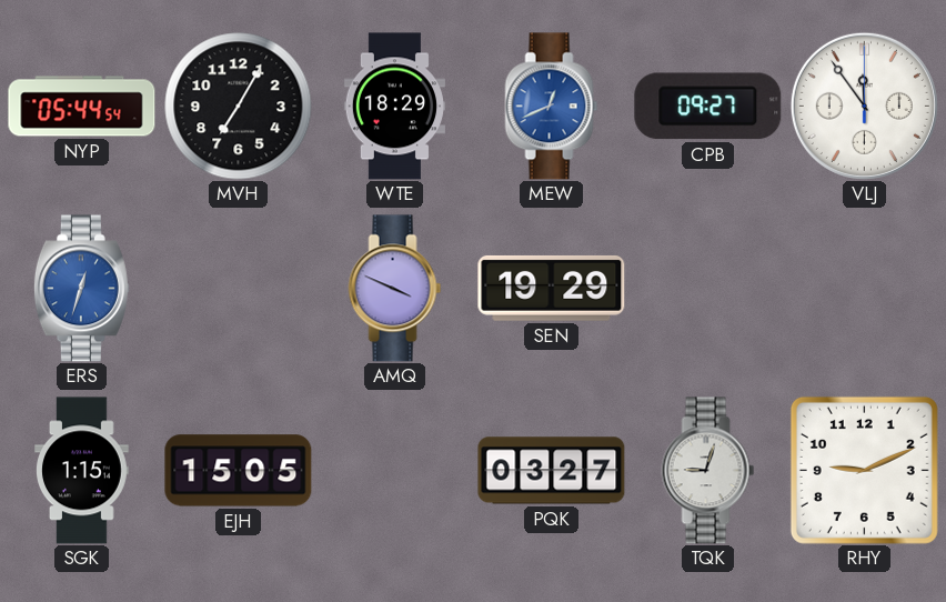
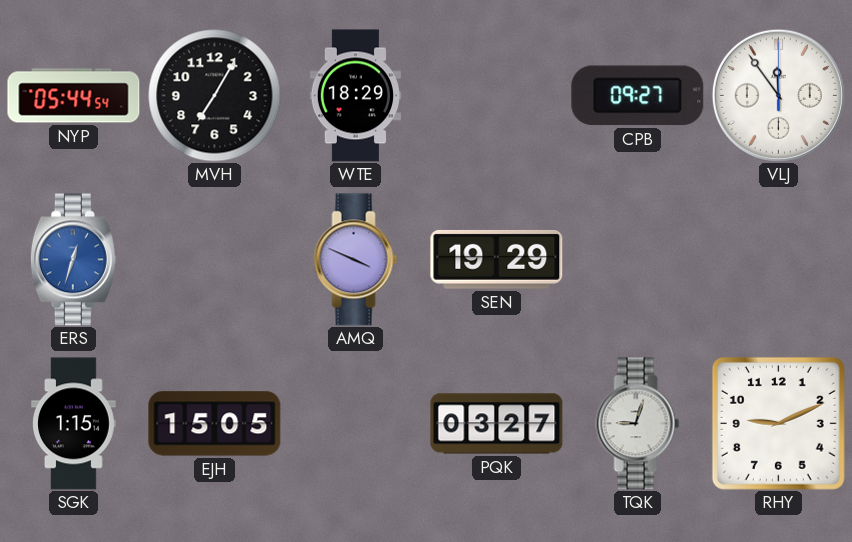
MEW: 12:41 -> none
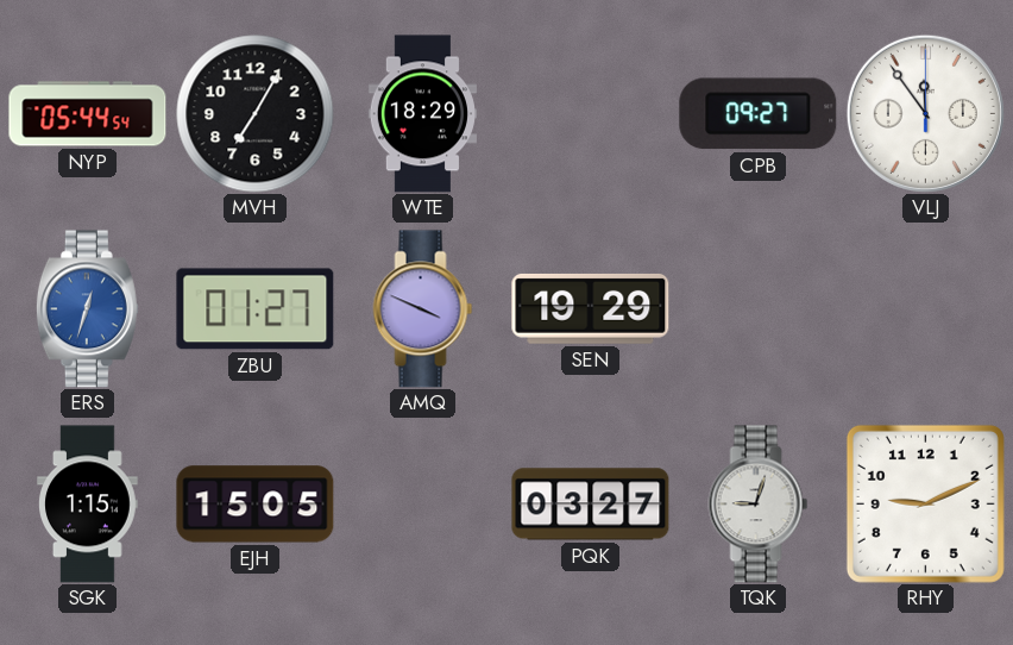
ZBU: none -> 01:27
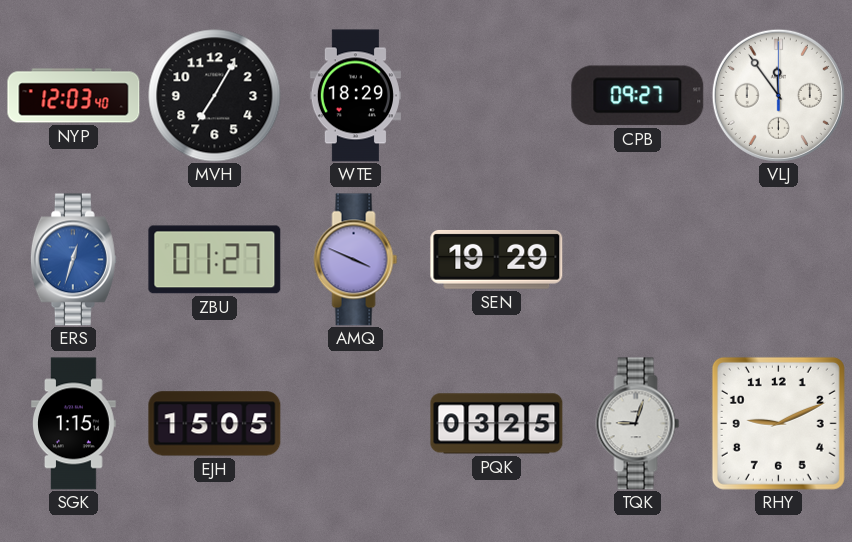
NYP: 05:44 -> 12:03
PQK: 03:27 -> 03:25
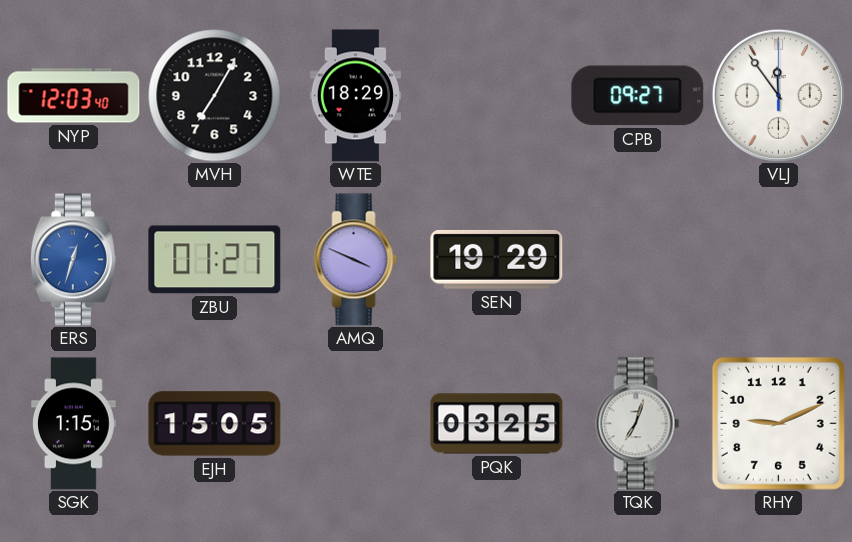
TQK: 9:03 -> 7:03
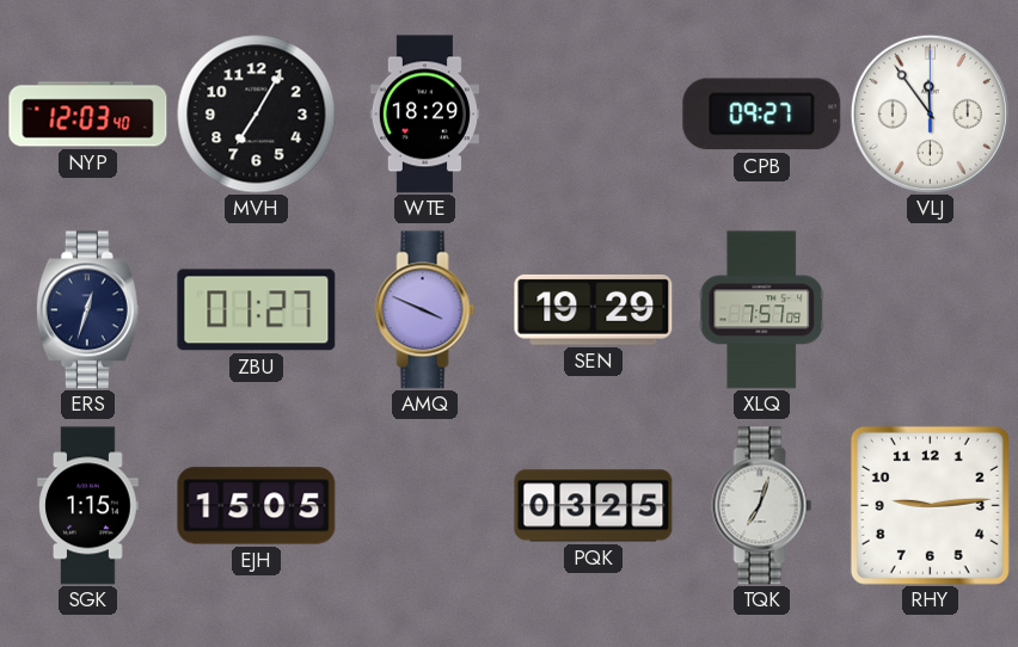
ERS dial: blue -> navy
XLQ: none -> 7:57
RHY: 9:11 -> 9:14
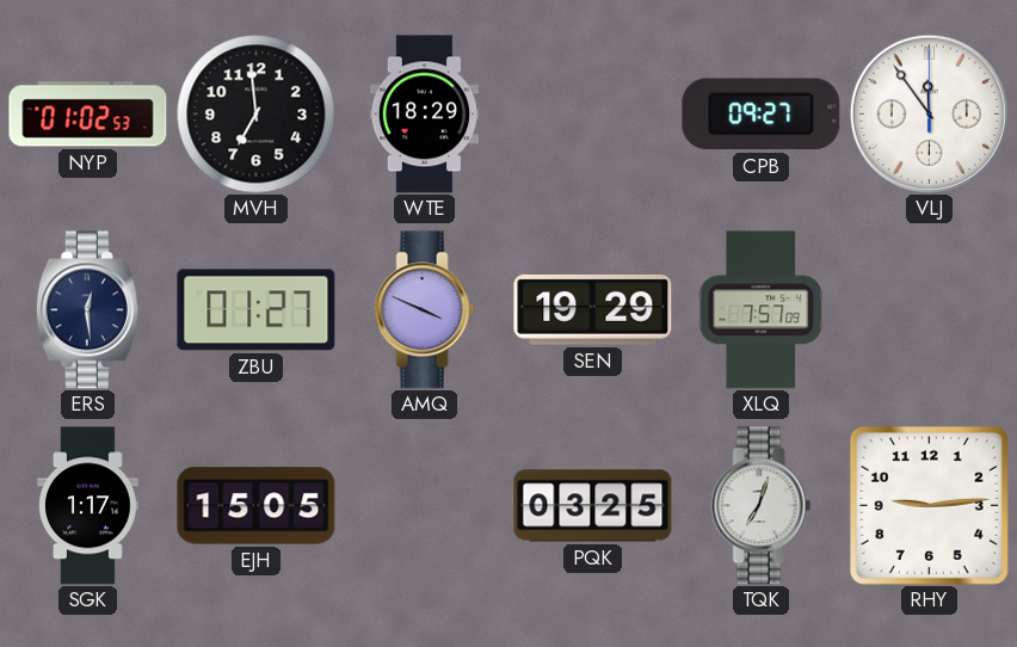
NYP: 12:03 -> 01:02
MVH: 7:05 -> 6:59
ERS: 12:33 -> 12:29
SGK: 1:15 -> 1:17
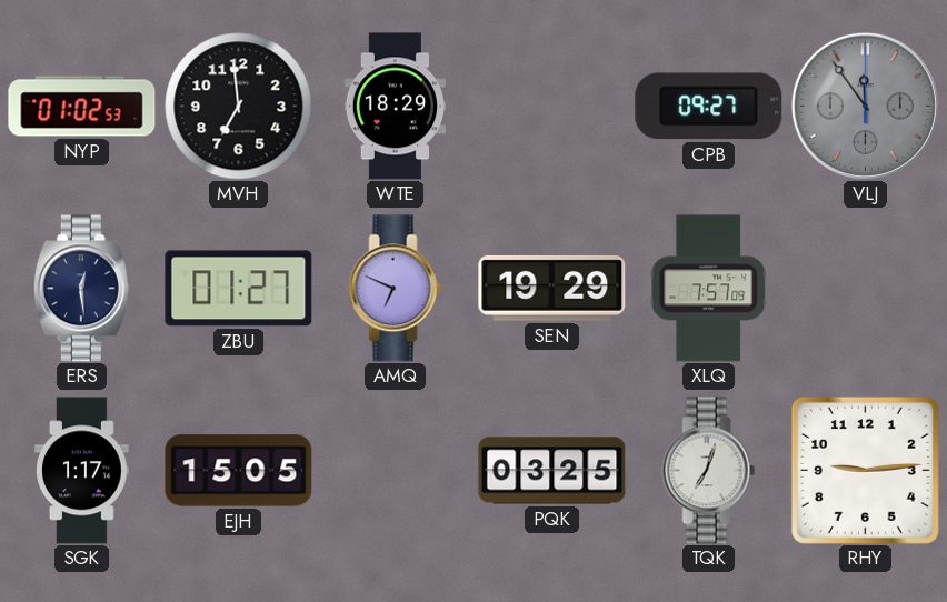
VLJ dial: white -> grey
AMQ: 3:49 -> 6:49
